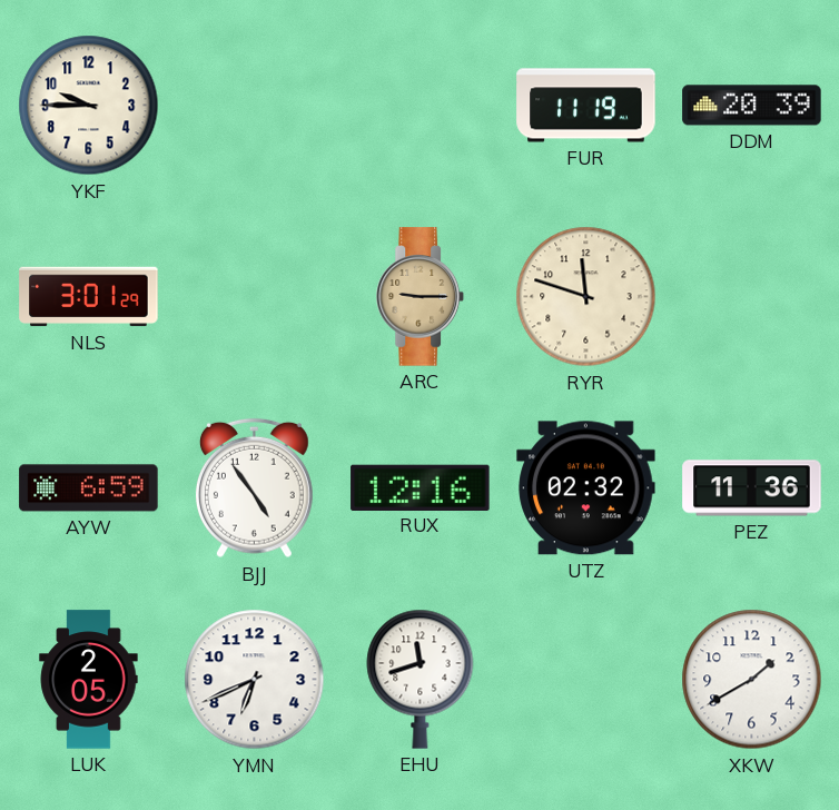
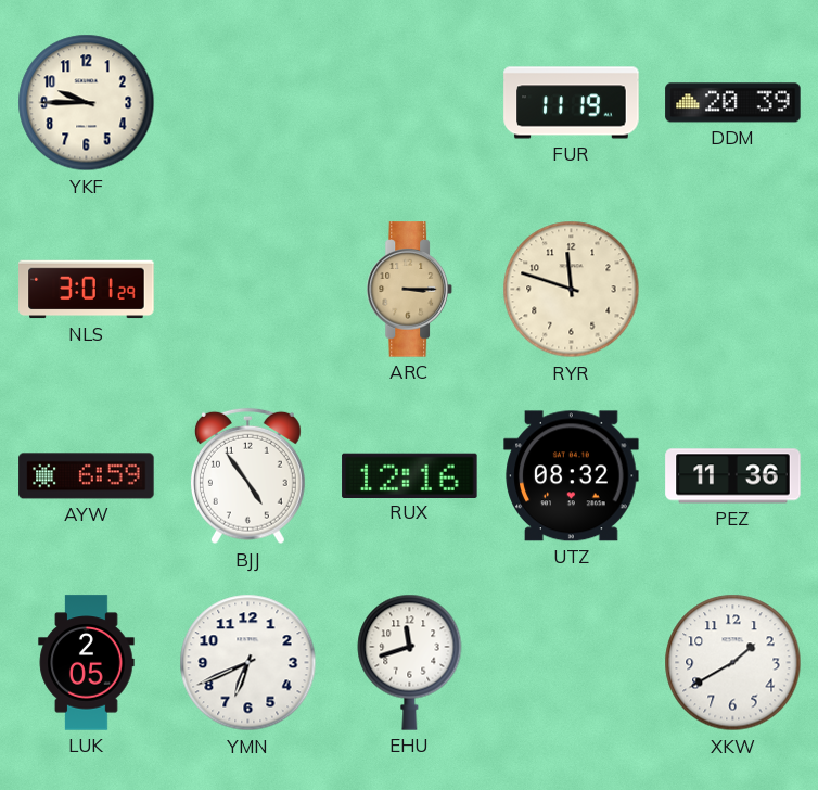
ARC: 9:15 -> 3:15
UTZ: 02:32 -> 08:32
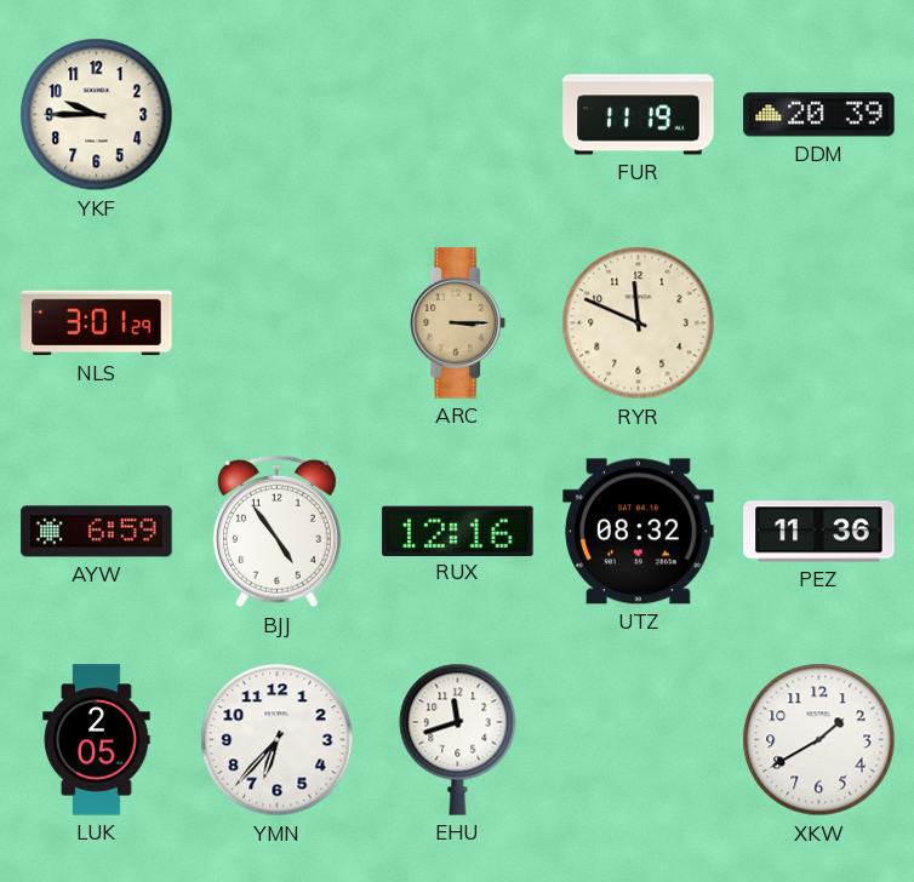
RYR: 11:48 -> 11:49
YMN: 6:41 -> 6:37
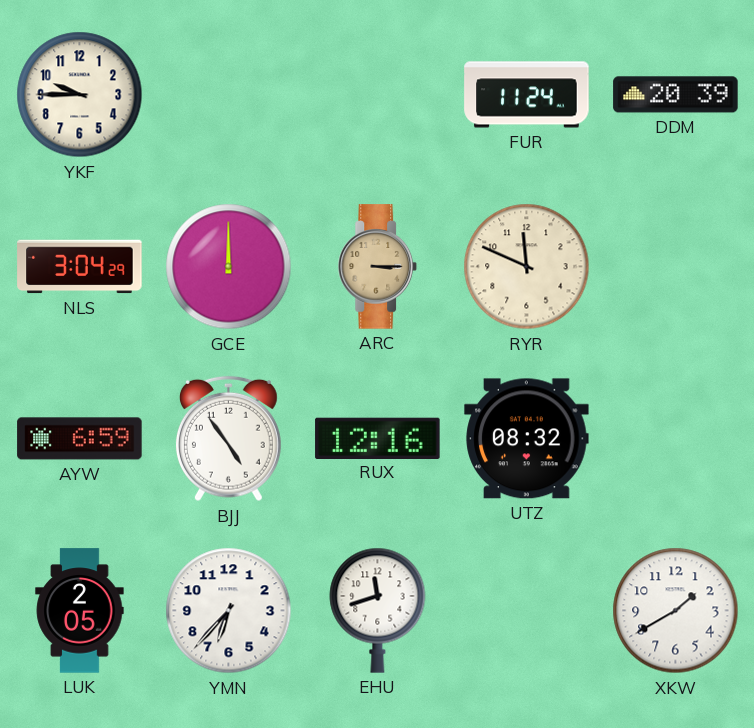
FUR: 11:19 -> 11:24
NLS: 3:01 -> 3:04
GCE: none -> 12:00
PEZ: 11:36 -> none
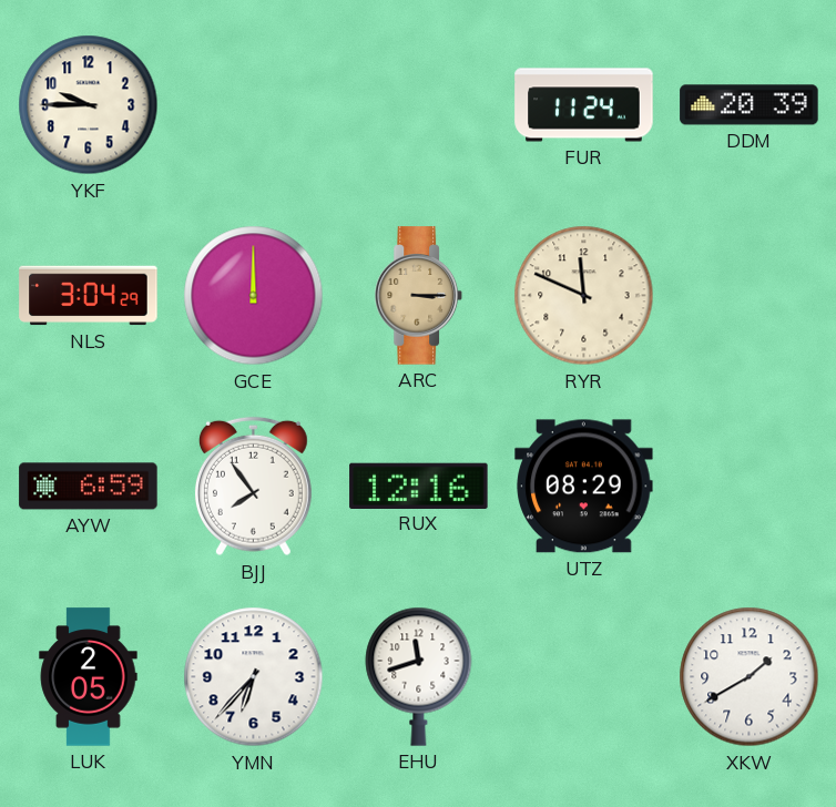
BJJ: 4:54 -> 7:54
UTZ: 08:32 -> 08:29
